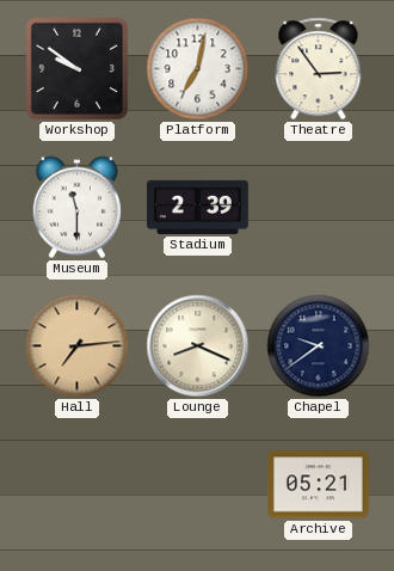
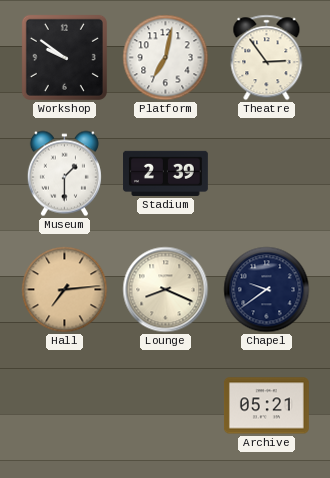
Museum: 11:30 -> 1:30
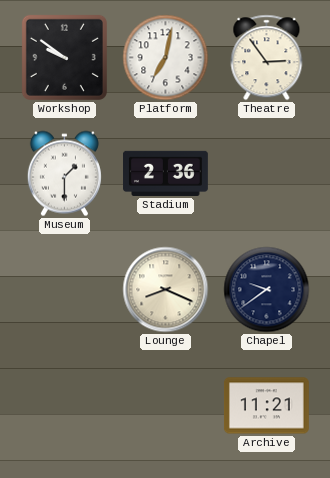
Stadium: 2:39 -> 2:36
Hall: 7:14 -> none
Archive: 05:21 -> 11:21
